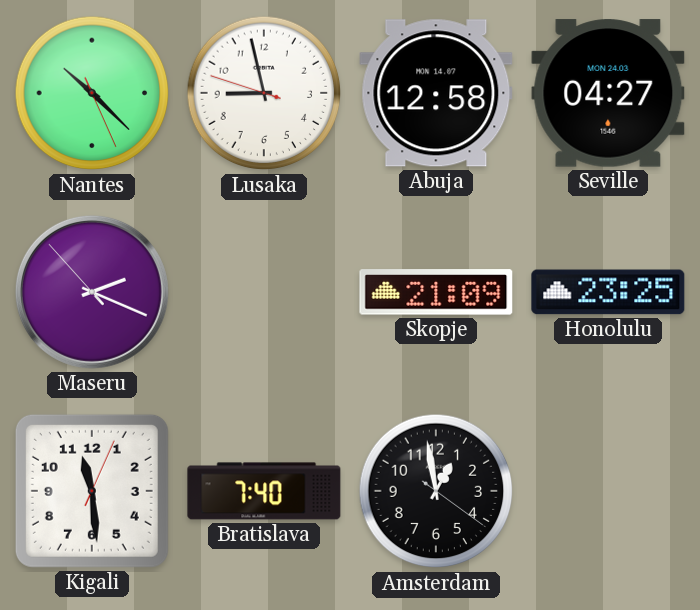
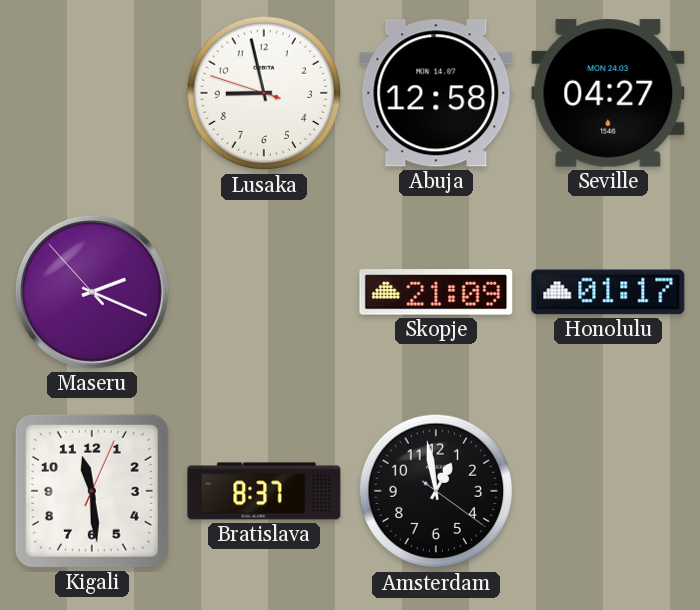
Nantes: 10:22 -> none
Honolulu: 23:25 -> 01:17
Bratislava: 7:40 -> 8:37
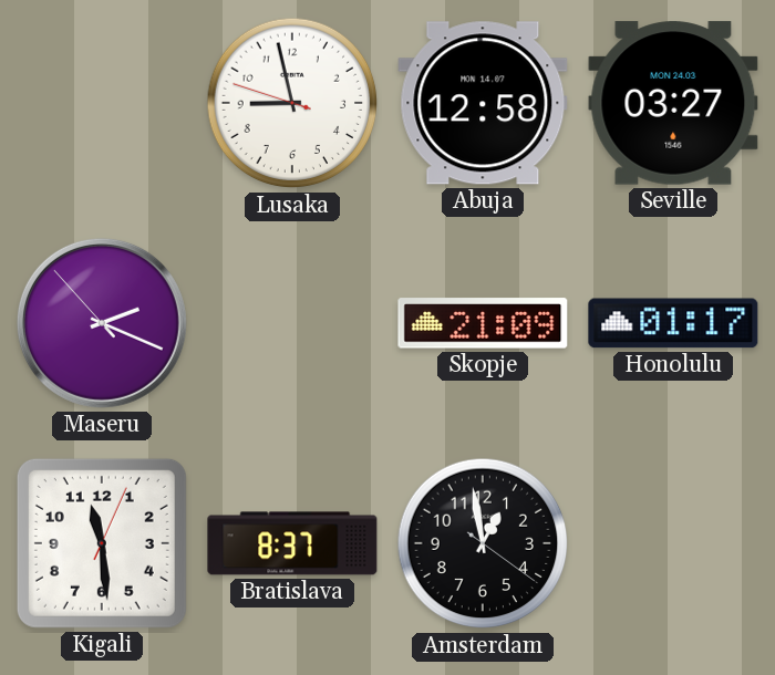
Seville: 04:27 -> 03:27
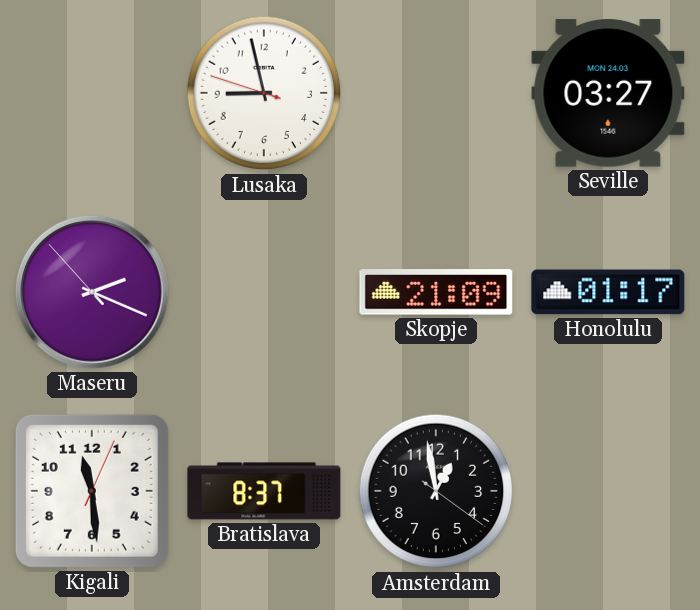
Abuja: 12:58 -> none
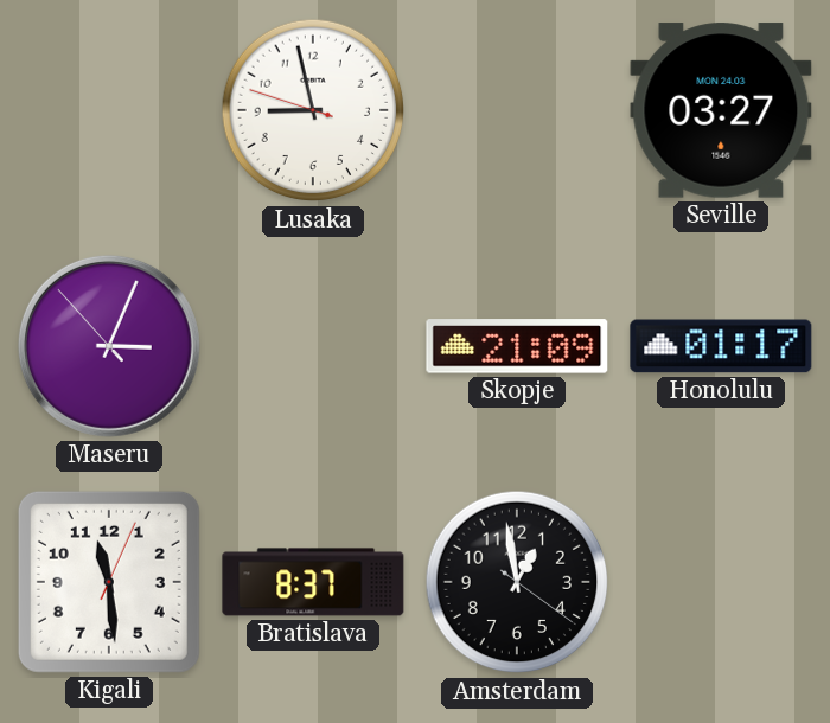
Maseru: 2:18 -> 3:03
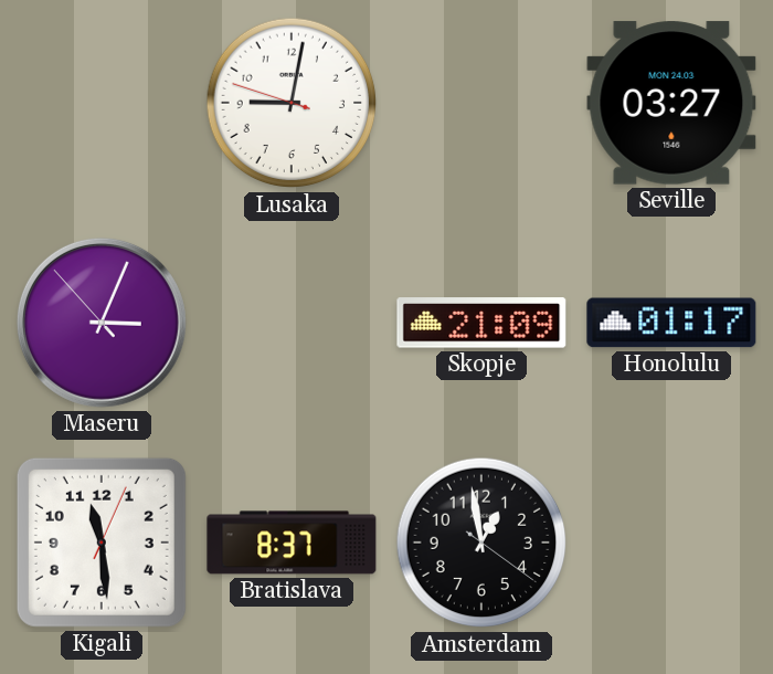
Lusaka: 8:57 -> 9:01
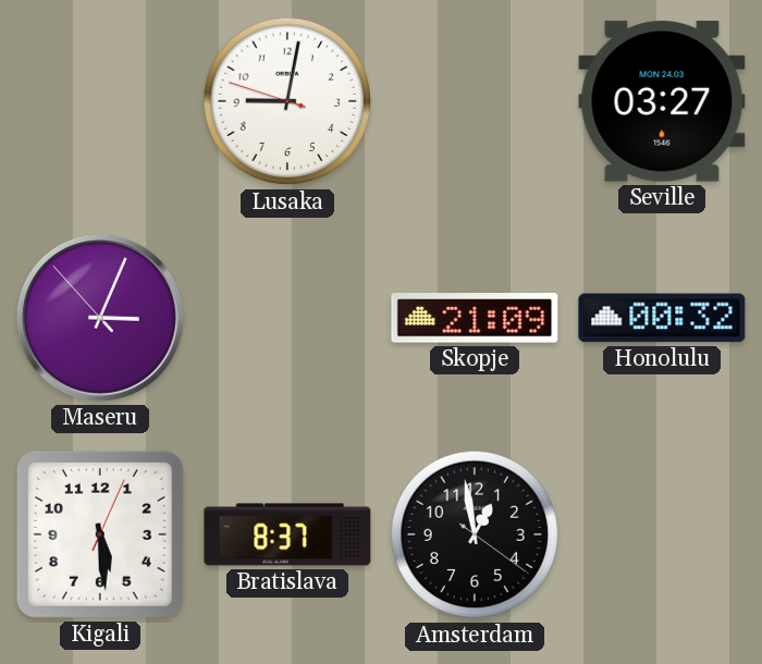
Honolulu: 01:17 -> 00:32
Kigali: 11:29 -> 5:29
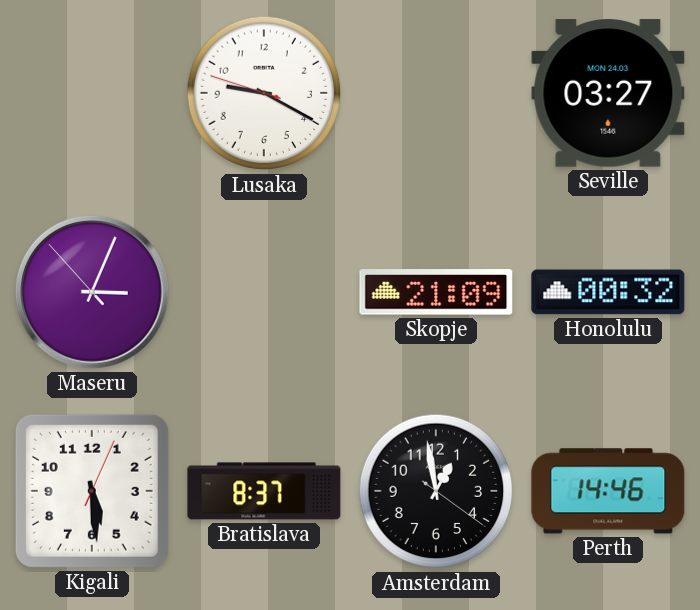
Lusaka: 9:01 -> 9:19
Perth: none -> 14:46
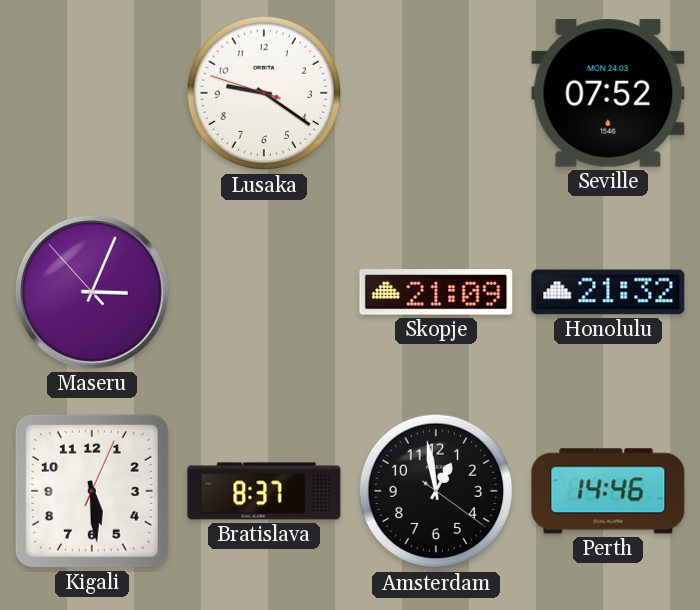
Lusaka: 9:19 -> 9:20
Seville: 03:27 -> 07:52
Honolulu: 00:32 -> 21:32
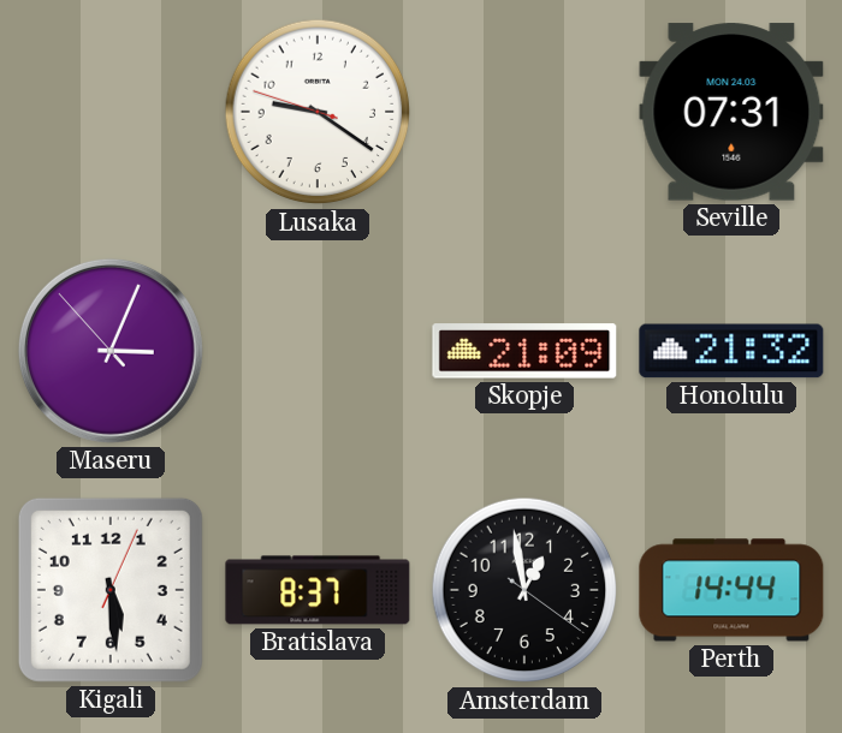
Seville: 07:52 -> 07:31
Perth: 14:46 -> 14:44
